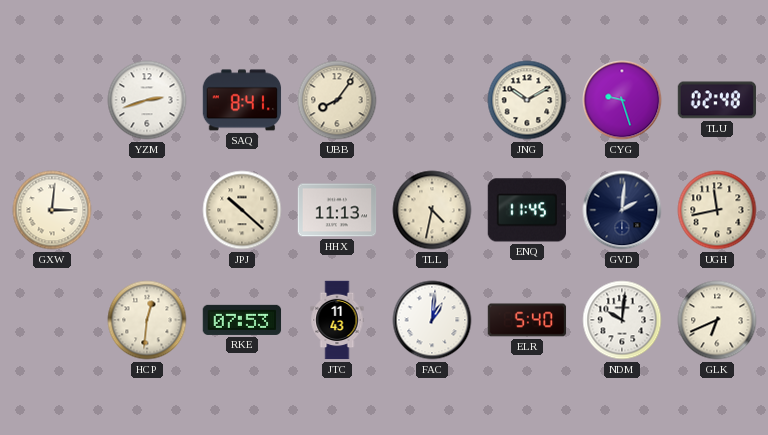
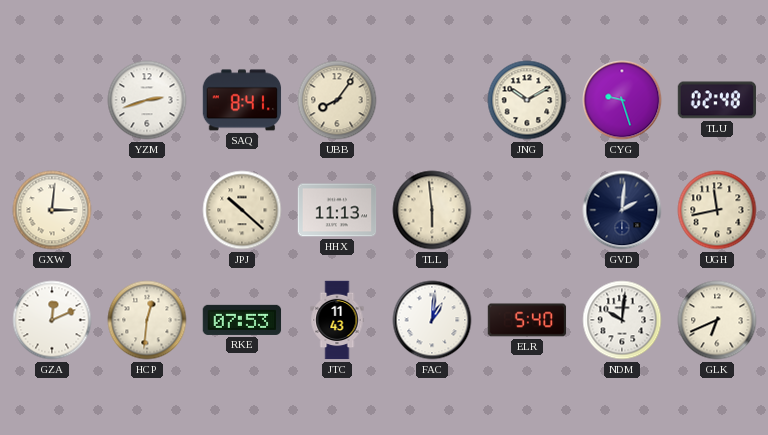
TLL: 4:32 -> 5:59
ENQ: 11:45 -> none
GZA: none -> 12:11
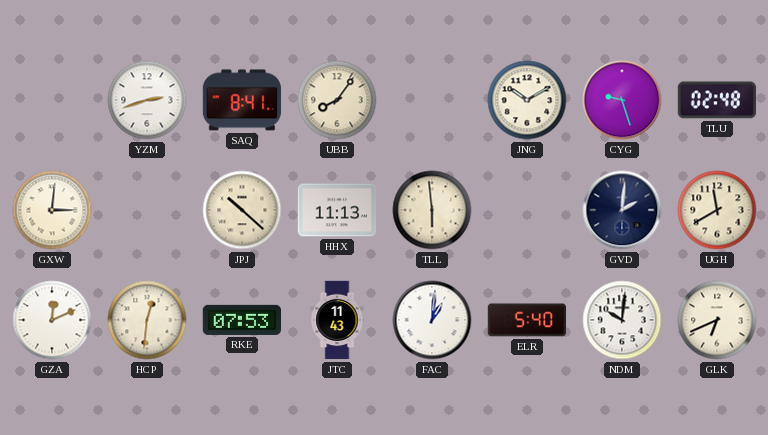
UGH: 11:43 -> 11:40
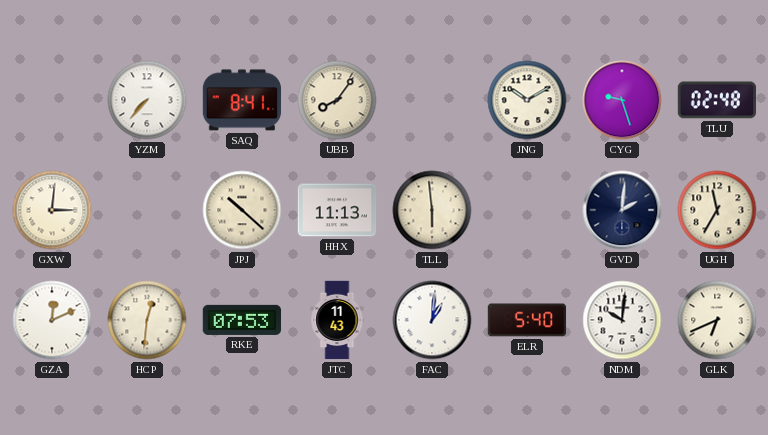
YZM: 2:42 -> 7:37
UGH: 11:40 -> 11:35
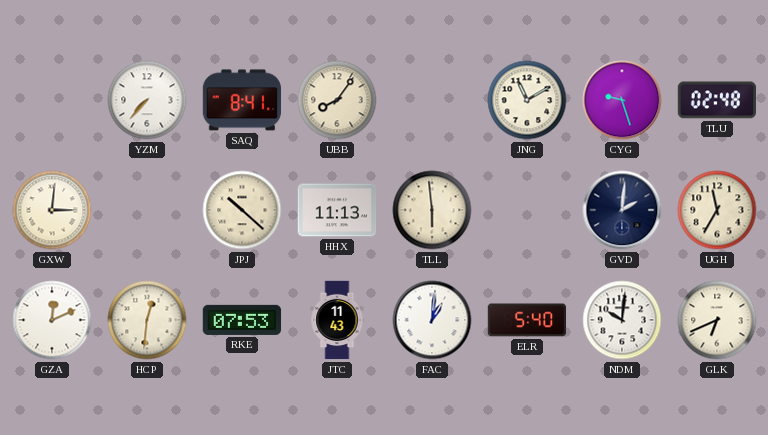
JNG: 10:10 -> 11:10
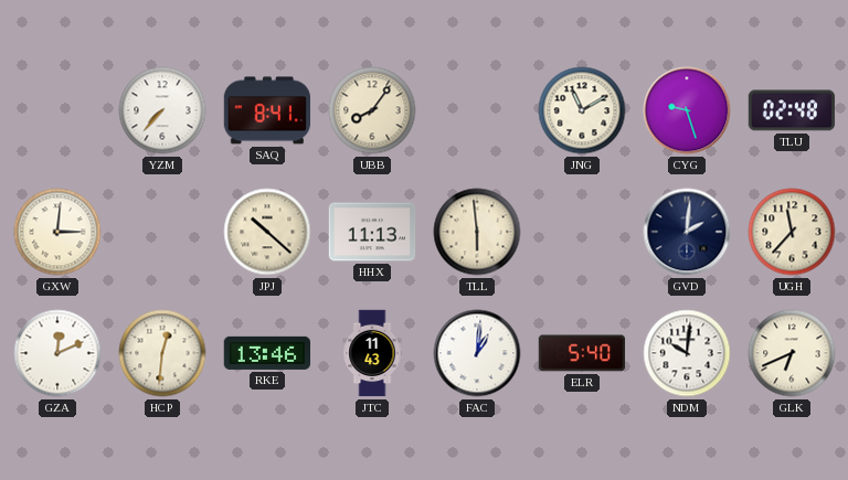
UGH: 11:35 -> 11:37
RKE: 07:53 -> 13:46
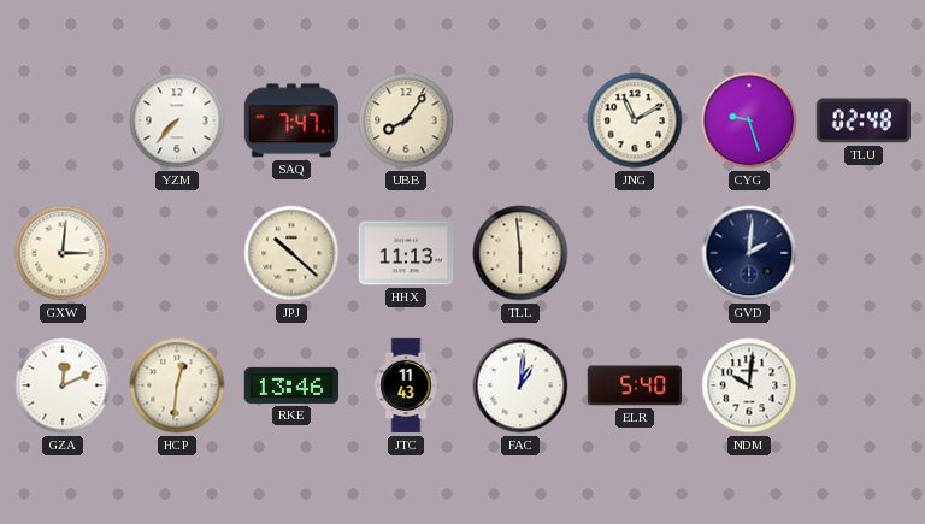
SAQ: 8:41 -> 7:47
UGH: 11:37 -> none
GLK: 6:41 -> none
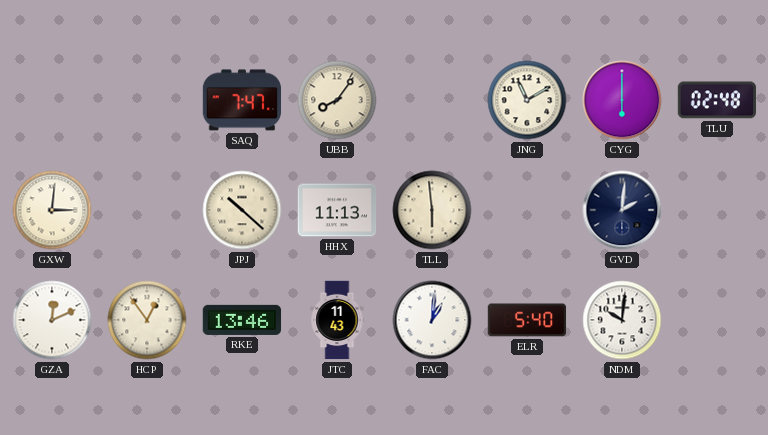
YZM: 7:37 -> none
CYG: 9:27 -> 6:00
HCP: 12:31 -> 12:54
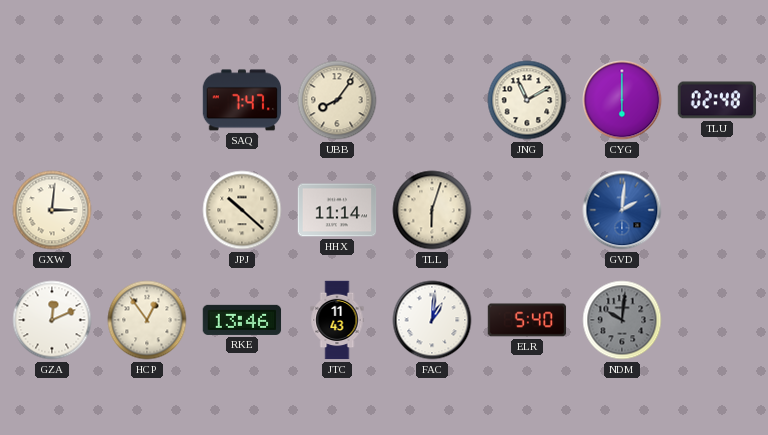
HHX: 11:13 -> 11:14
TLL: 5:59 -> 6:03
GVD dial: navy -> blue
NDM dial: white -> grey
